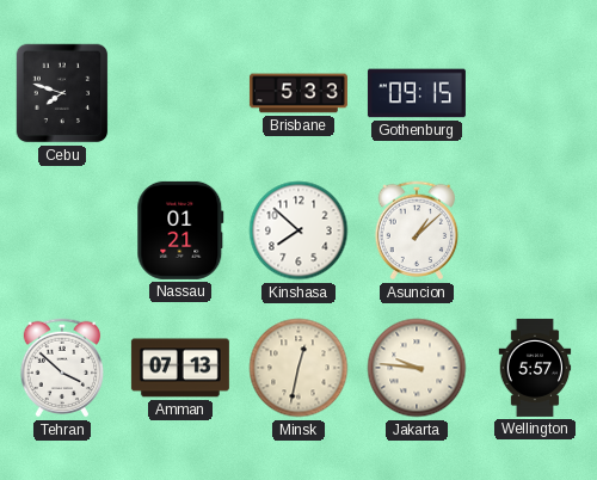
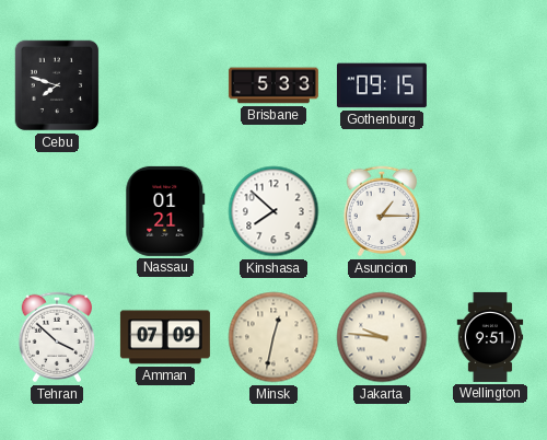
Asuncion: 1:08 -> 1:15
Amman: 07:13 -> 07:09
Wellington: 5:57 -> 9:51
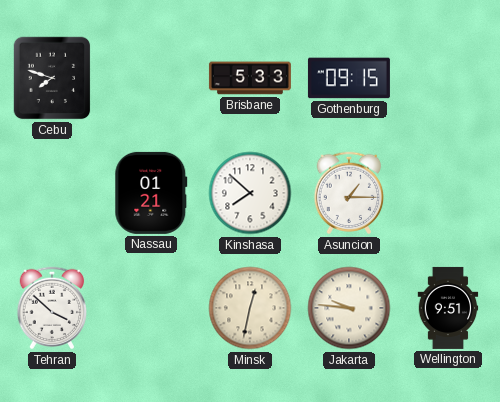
Amman: 07:09 -> none
